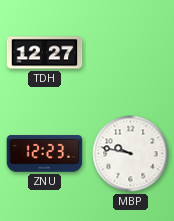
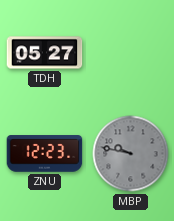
TDH: 12:27 -> 05:27
MBP dial: white -> grey
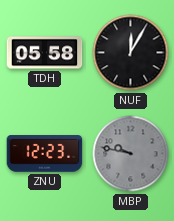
TDH: 05:27 -> 05:58
NUF: none -> 12:05
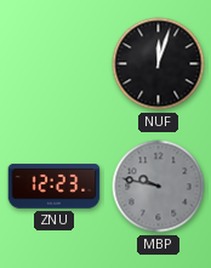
TDH: 05:58 -> none
NUF: 12:05 -> 12:03
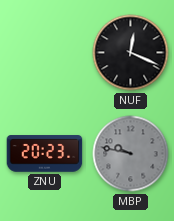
NUF: 12:03 -> 12:19
ZNU: 12:23 -> 20:23
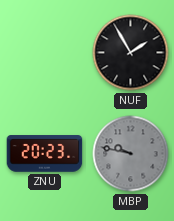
NUF: 12:19 -> 1:55
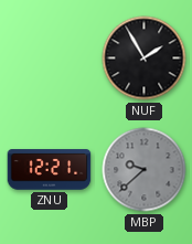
ZNU: 20:23 -> 12:21
MBP: 9:47 -> 9:38
